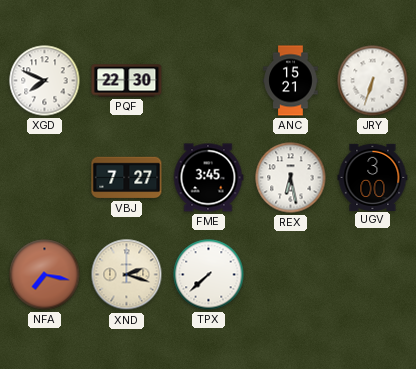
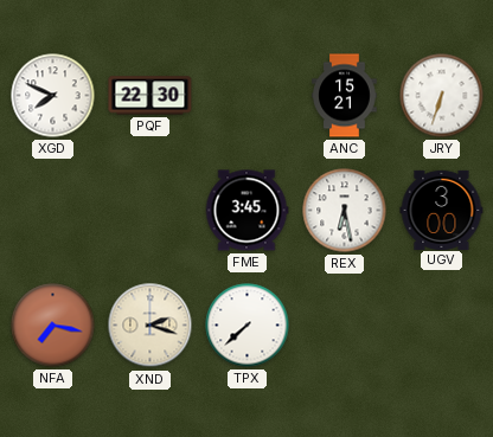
VBJ: 7:27 -> none
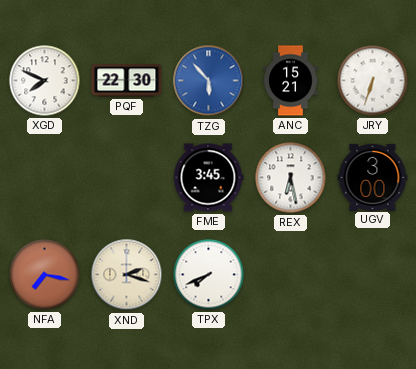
TZG: none -> 5:53
TPX: 7:38 -> 7:41
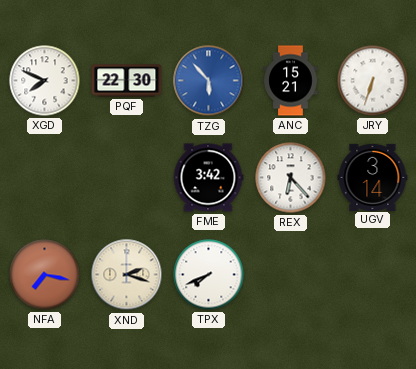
FME: 3:45 -> 3:42
REX: 6:28 -> 6:23
UGV: 3:00 -> 3:14
